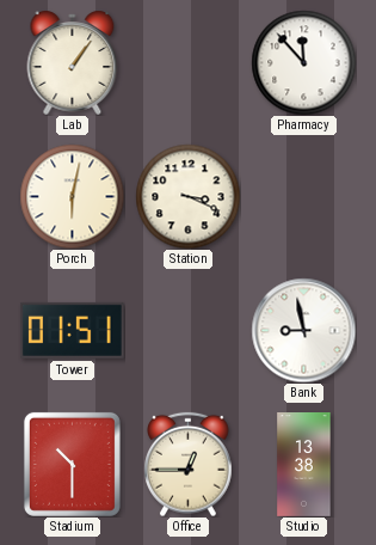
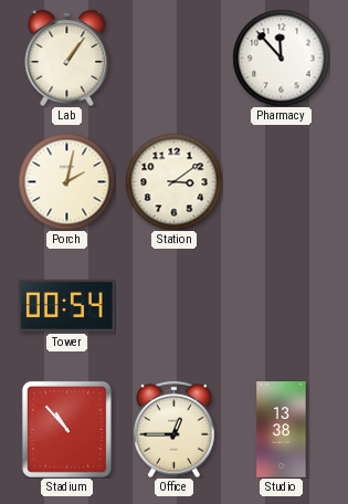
Porch: 6:02 -> 2:02
Station: 3:19 -> 3:09
Tower: 01:51 -> 00:54
Bank: 8:58 -> none
Stadium: 10:30 -> 10:53
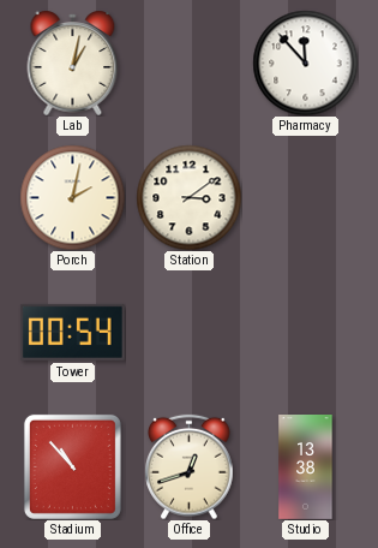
Lab: 1:06 -> 1:02
Office: 12:45 -> 12:42
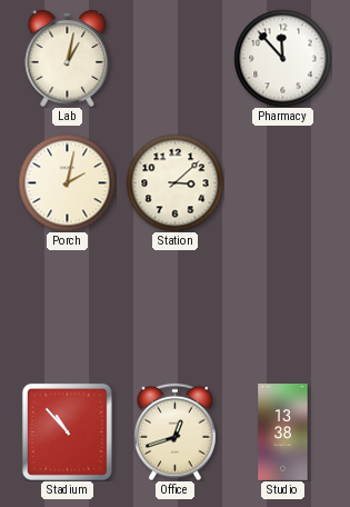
Station: 3:09 -> 3:08
Tower: 00:54 -> none
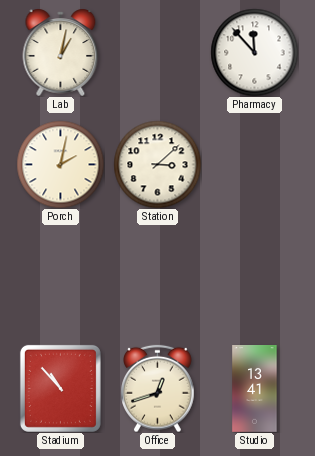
Studio: 13:38 -> 13:41
